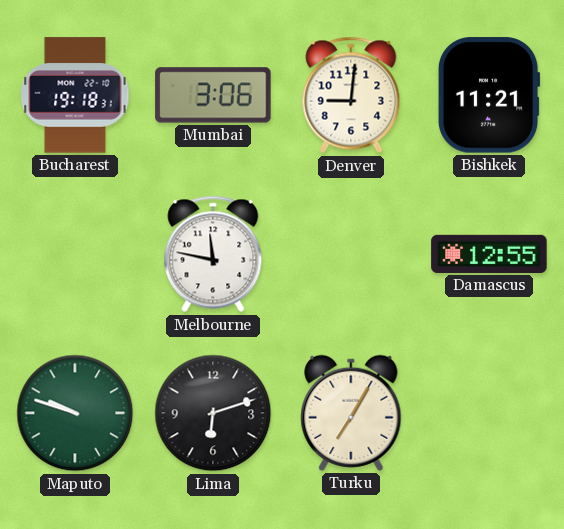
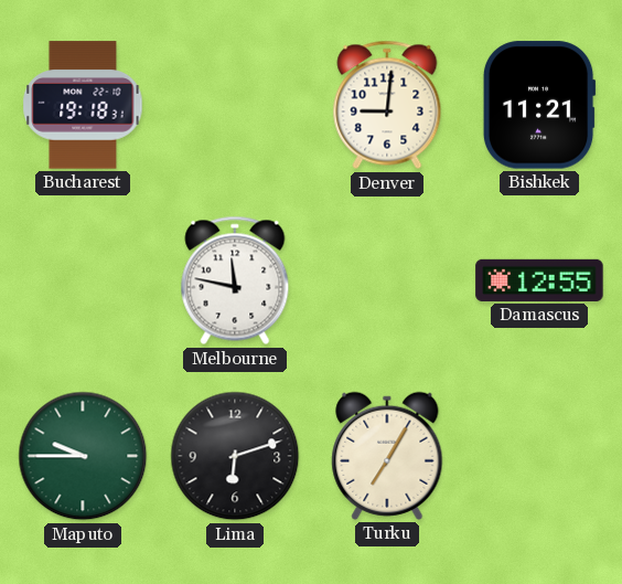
Mumbai: 3:06 -> none
Maputo: 9:48 -> 9:45
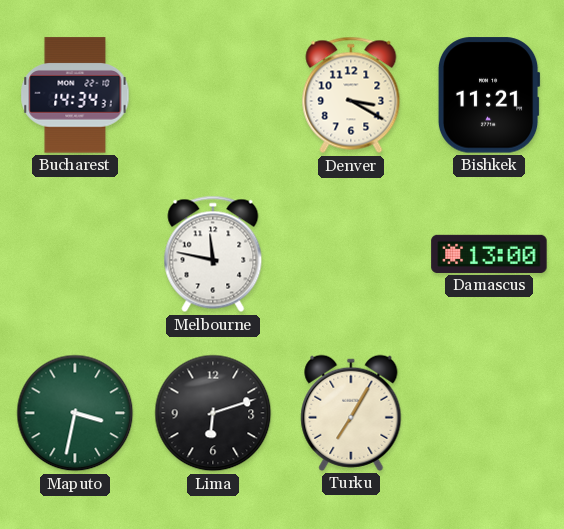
Bucharest: 19:18 -> 14:34
Denver: 9:01 -> 3:20
Damascus: 12:55 -> 13:00
Maputo: 9:45 -> 3:32
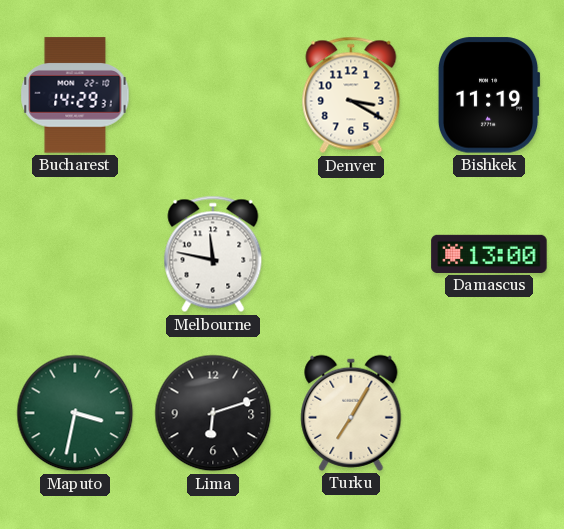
Bucharest: 14:34 -> 14:29
Bishkek: 11:21 -> 11:19
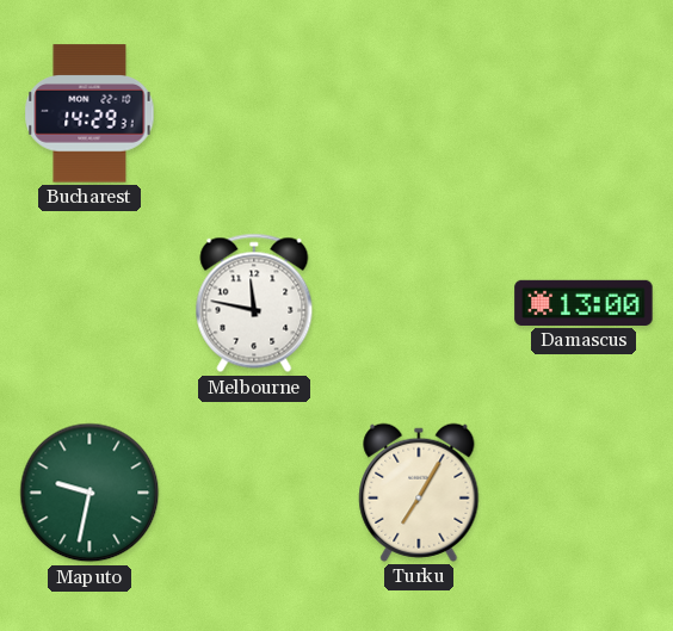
Denver: 3:20 -> none
Bishkek: 11:19 -> none
Maputo: 3:32 -> 9:32
Lima: 6:12 -> none
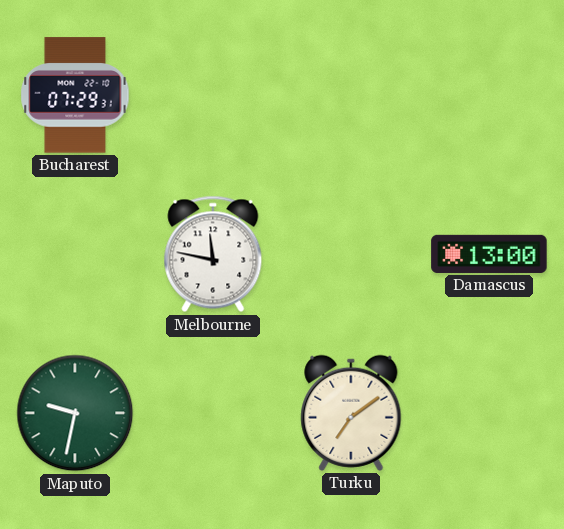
Bucharest: 14:29 -> 07:29
Turku: 7:05 -> 7:09
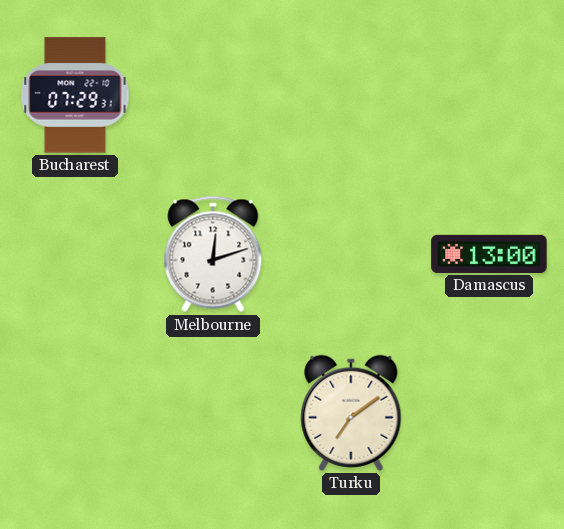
Melbourne: 11:47 -> 12:12
Maputo: 9:32 -> none
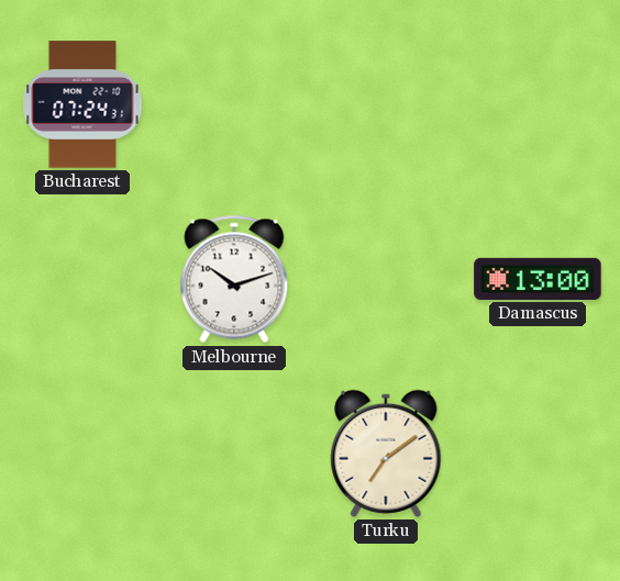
Bucharest: 07:29 -> 07:24
Melbourne: 12:12 -> 10:12
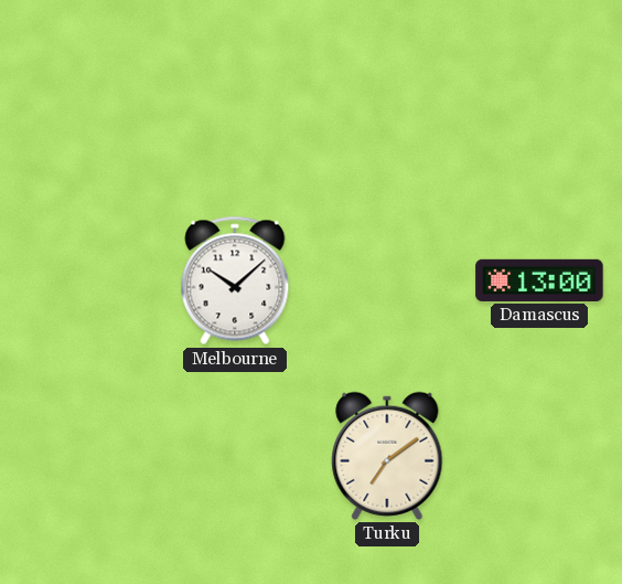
Bucharest: 07:24 -> none
Melbourne: 10:12 -> 10:08
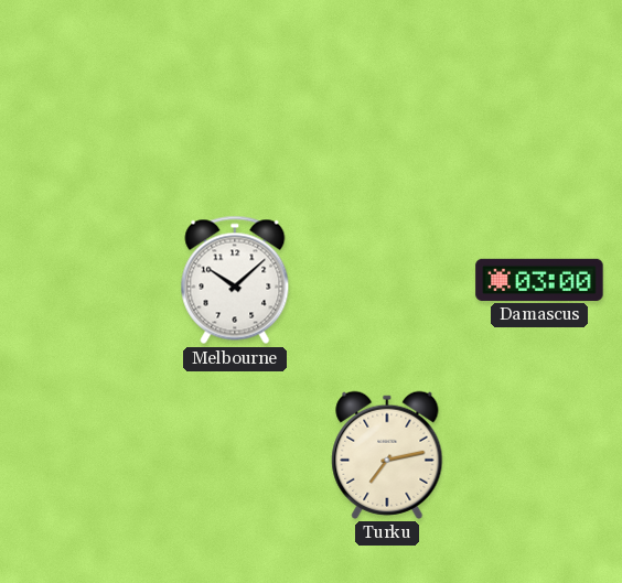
Damascus: 13:00 -> 03:00
Turku: 7:09 -> 7:13
